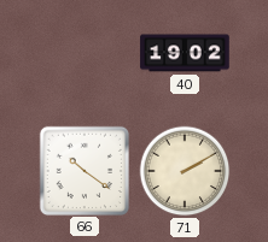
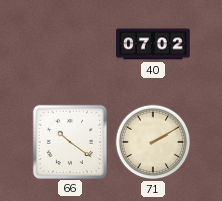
40: 19:02 -> 07:02
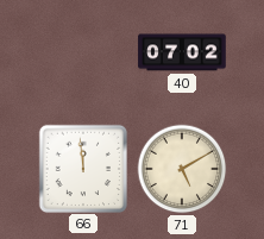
66: 10:21 -> 11:59
71: 2:10 -> 5:10
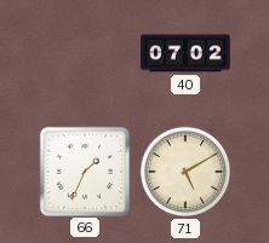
66: 11:59 -> 1:34
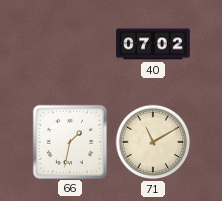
66: 1:34 -> 1:32
71: 5:10 -> 11:10
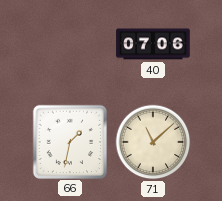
40: 07:02 -> 07:06
71: 11:10 -> 11:08
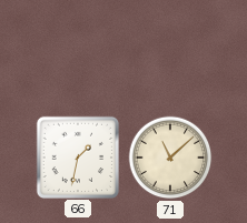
40: 07:06 -> none
